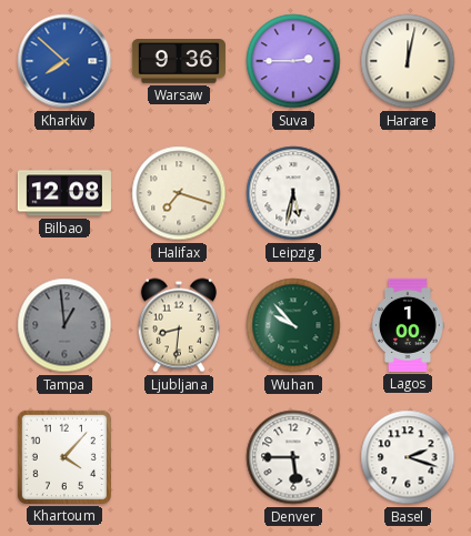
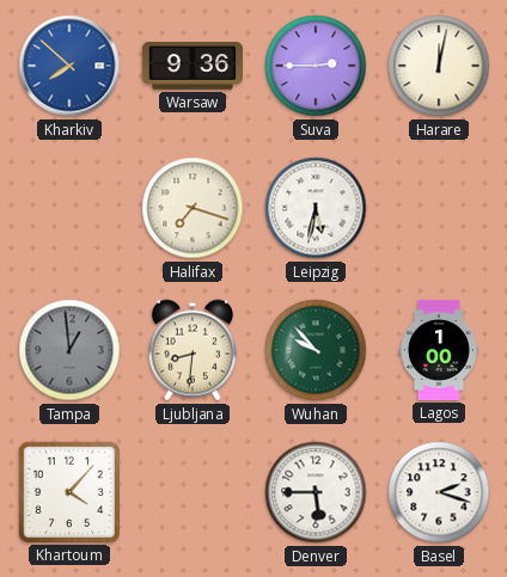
Bilbao: 12:08 -> none
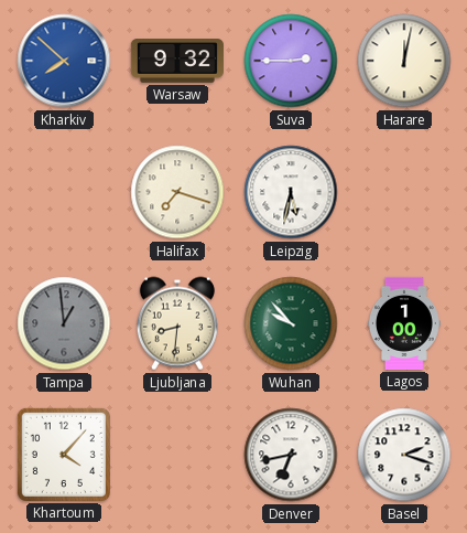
Warsaw: 9:36 -> 9:32
Denver: 5:45 -> 6:43
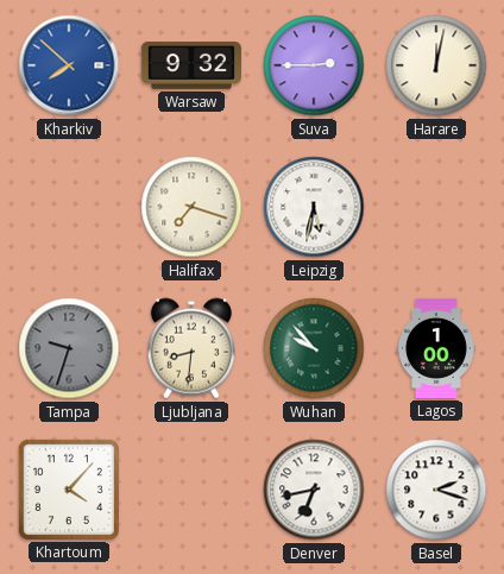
Tampa: 12:59 -> 9:33
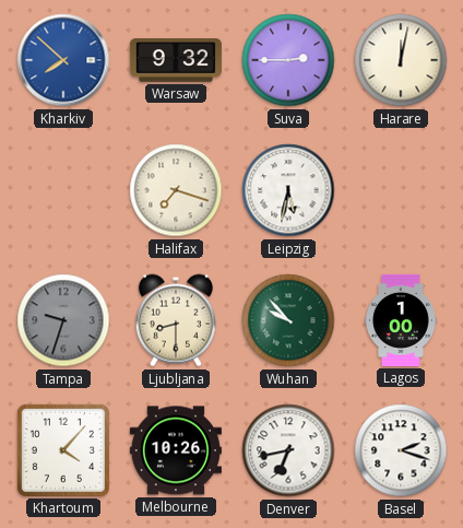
Ljubljana: 8:31 -> 8:30
Melbourne: none -> 10:26
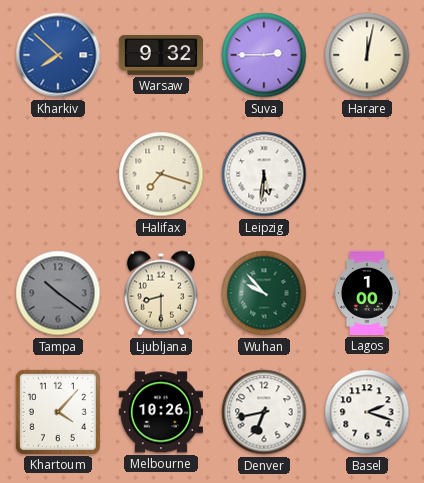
Leipzig: 5:32 -> 5:31
Tampa: 9:33 -> 10:21
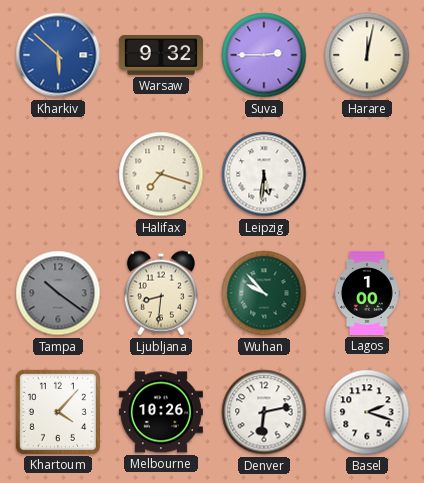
Kharkiv: 7:52 -> 5:52
Ljubljana: 8:30 -> 8:31
Denver: 6:43 -> 6:13
